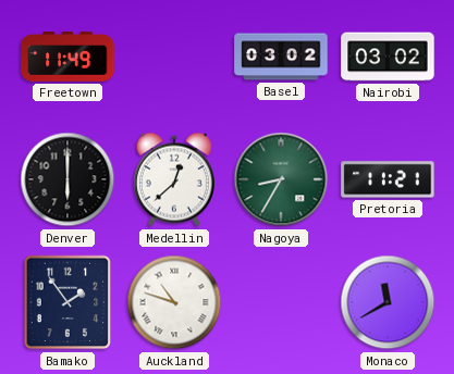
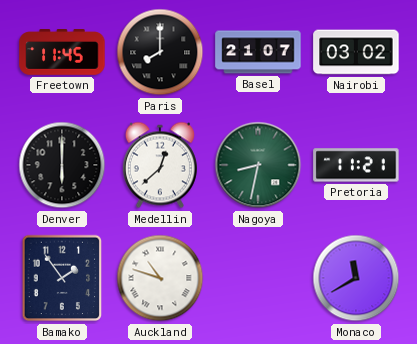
Freetown: 11:49 -> 11:45
Paris: none -> 8:00
Basel: 03:02 -> 21:07
Nagoya: 8:35 -> 8:32
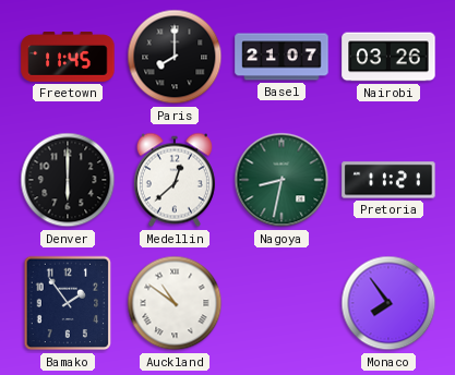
Nairobi: 03:02 -> 03:26
Auckland: 10:48 -> 10:51
Monaco: 11:40 -> 7:54
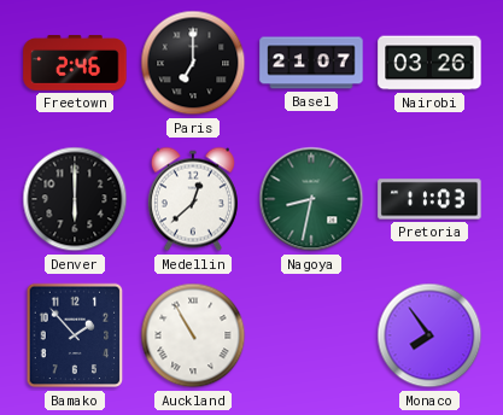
Freetown: 11:45 -> 2:46
Paris: 8:00 -> 7:00
Pretoria: 11:21 -> 11:03
Bamako: 1:54 -> 1:53
Auckland: 10:51 -> 10:55
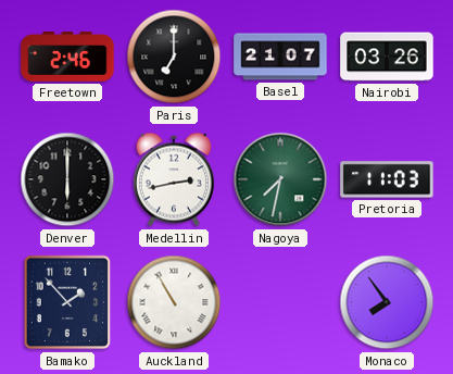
Medellin: 12:38 -> 2:43
Nagoya: 8:32 -> 7:32
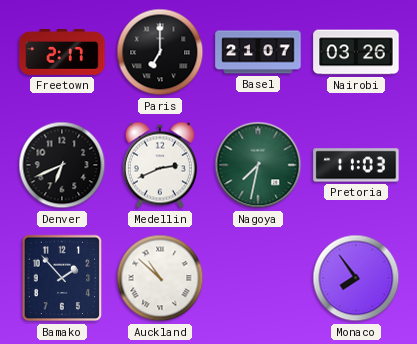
Freetown: 2:46 -> 2:17
Denver: 6:00 -> 6:41
Medellin: 2:43 -> 2:41
Auckland: 10:55 -> 10:52
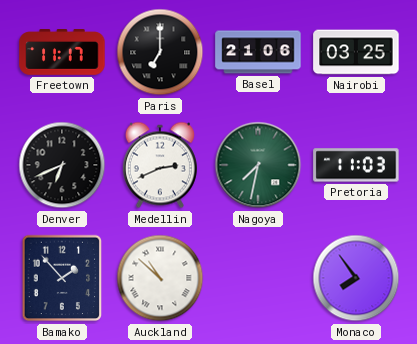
Freetown: 2:17 -> 11:17
Basel: 21:07 -> 21:06
Nairobi: 03:26 -> 03:25
